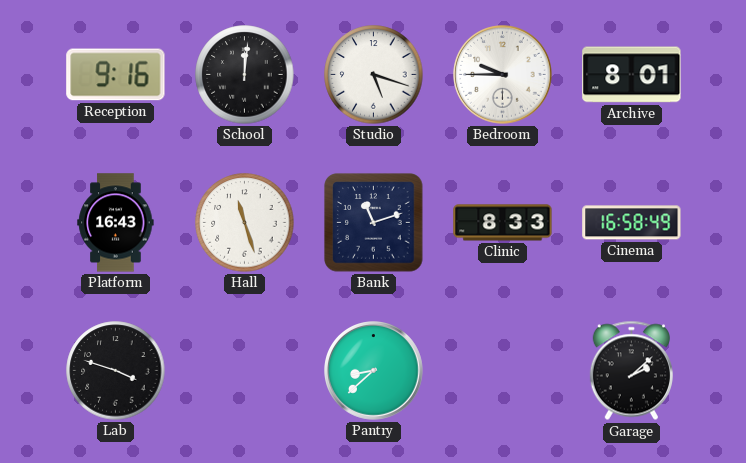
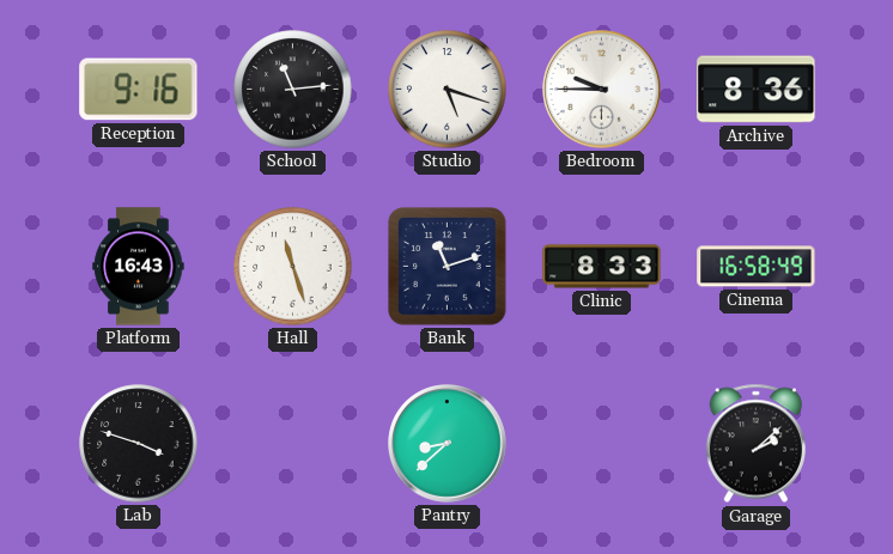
School: 12:01 -> 11:14
Archive: 8:01 -> 8:36
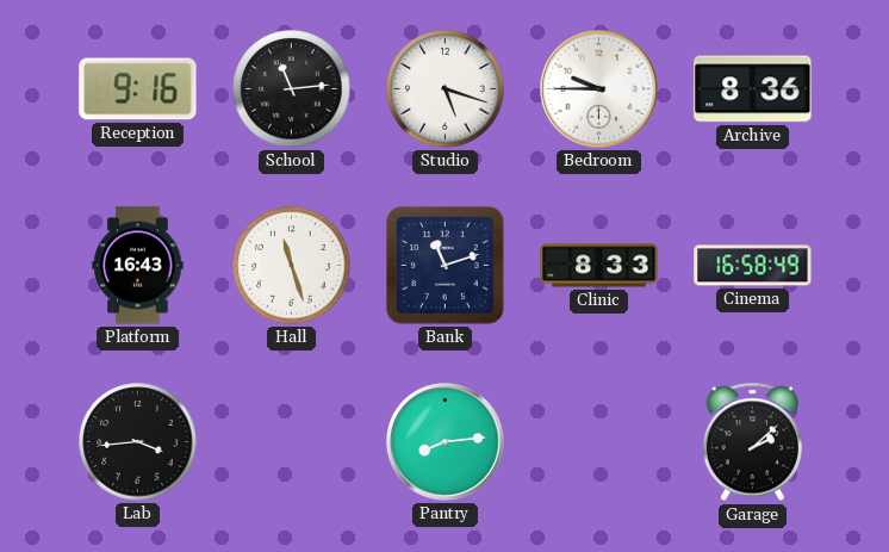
Lab: 3:48 -> 3:44
Pantry: 8:38 -> 8:14
